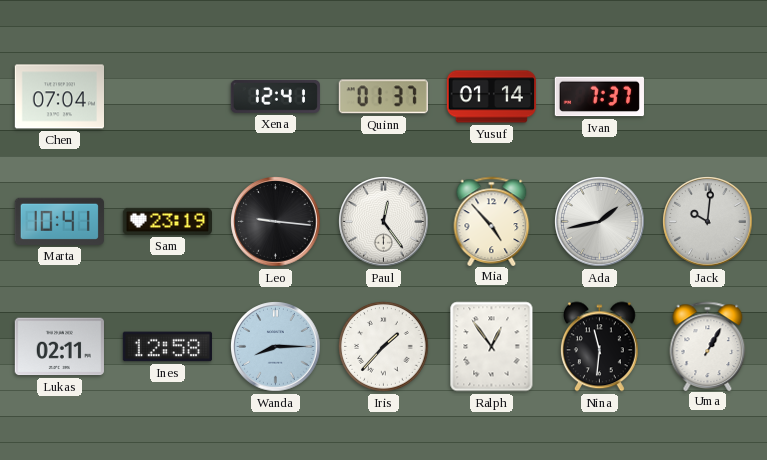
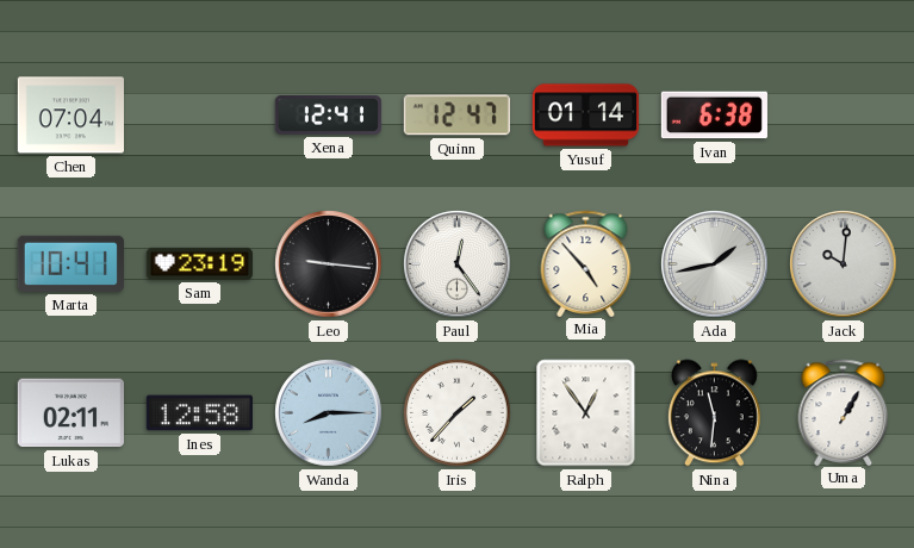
Quinn: 01:37 -> 12:47
Ivan: 7:37 -> 6:38
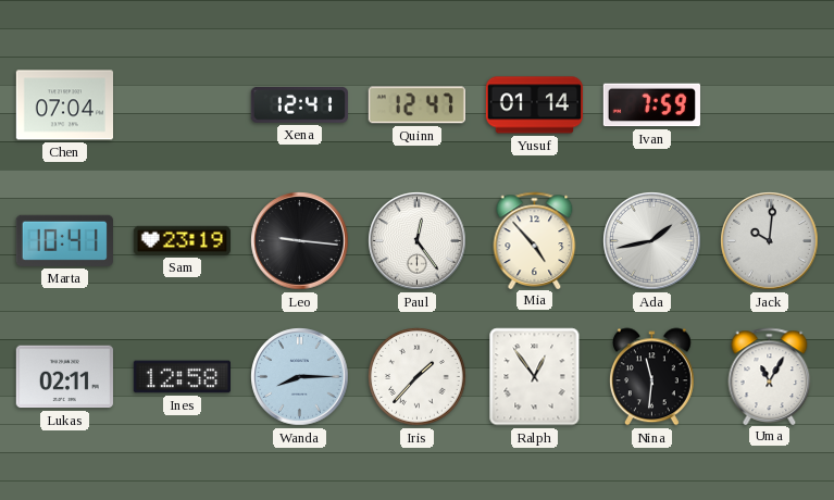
Ivan: 6:38 -> 7:59
Uma: 1:05 -> 11:05
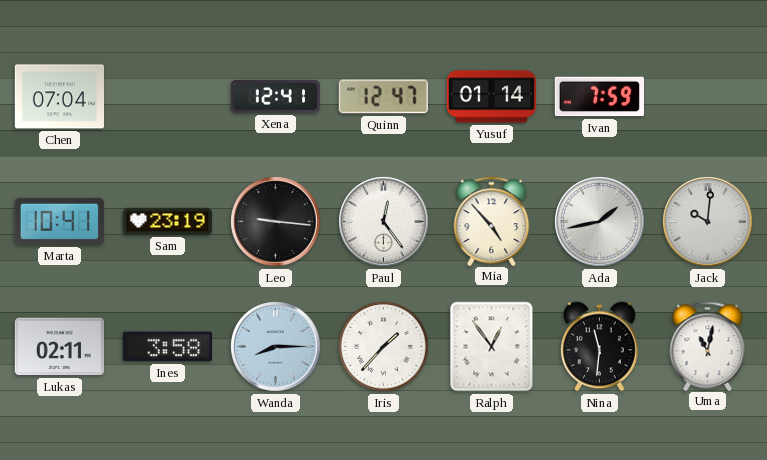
Ines: 12:58 -> 3:58
Uma: 11:05 -> 11:02
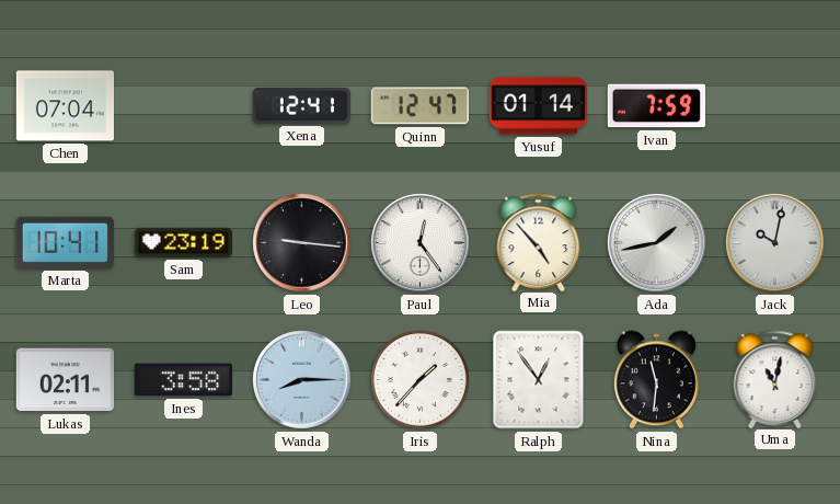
Jack: 10:01 -> 10:02
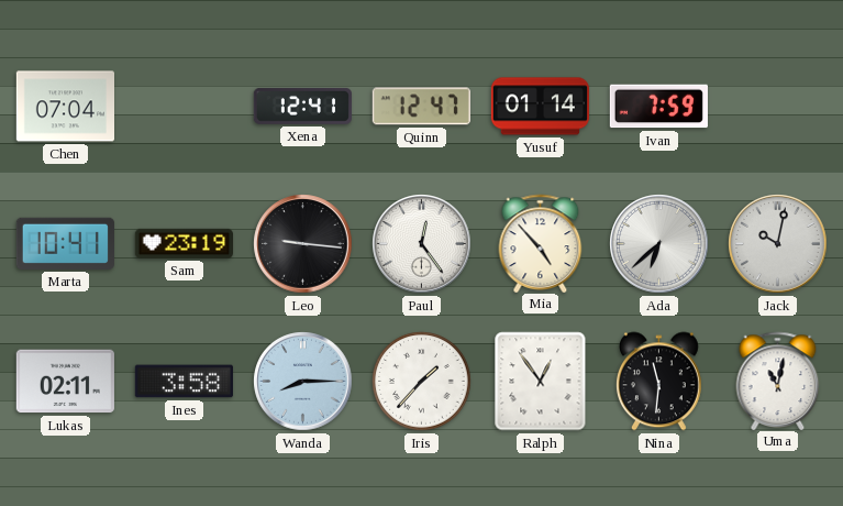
Ada: 1:43 -> 6:38
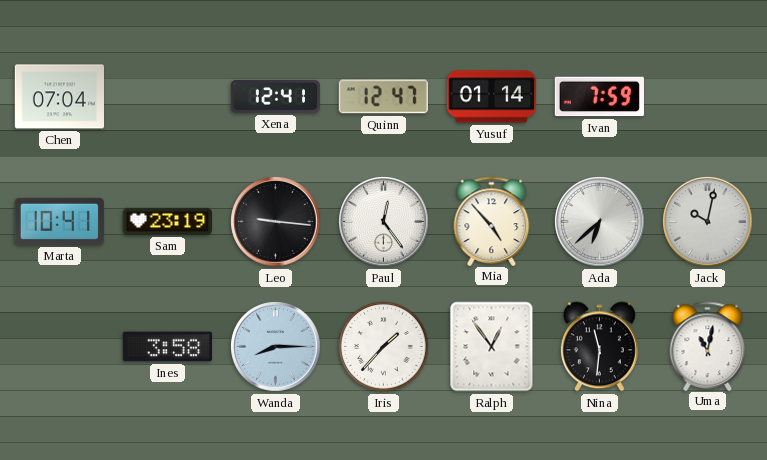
Lukas: 02:11 -> none
